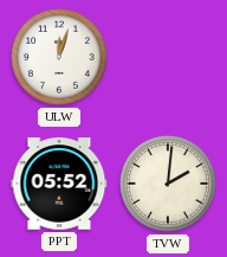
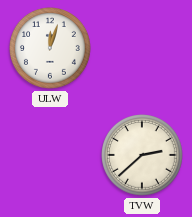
PPT: 05:52 -> none
TVW: 2:01 -> 2:38
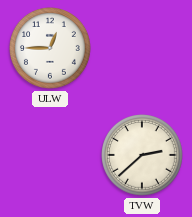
ULW: 12:03 -> 12:45
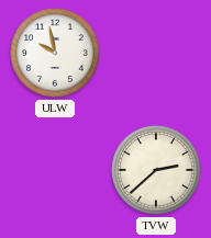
ULW: 12:45 -> 9:58
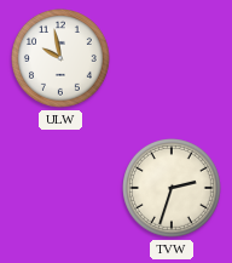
TVW: 2:38 -> 2:33
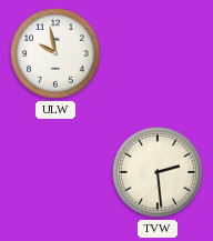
TVW: 2:33 -> 2:29
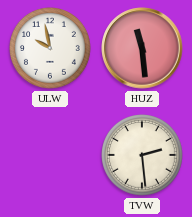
HUZ: none -> 11:29
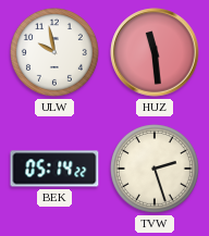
BEK: none -> 05:14
TVW: 2:29 -> 2:27
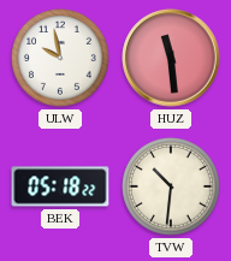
BEK: 05:14 -> 05:18
TVW: 2:27 -> 10:31
